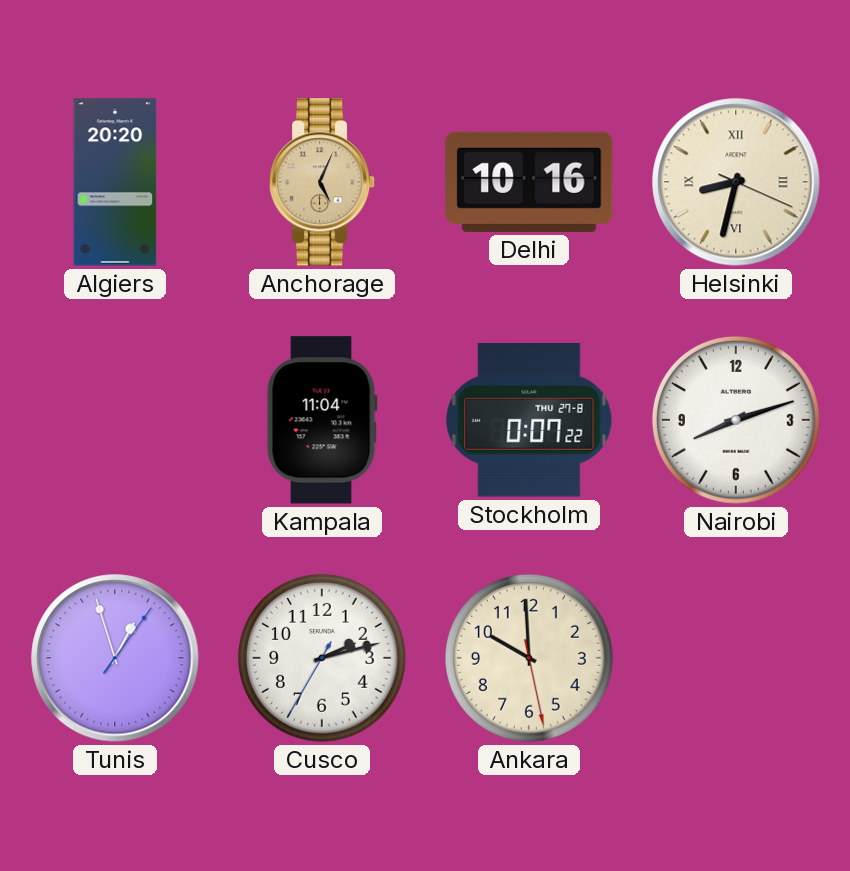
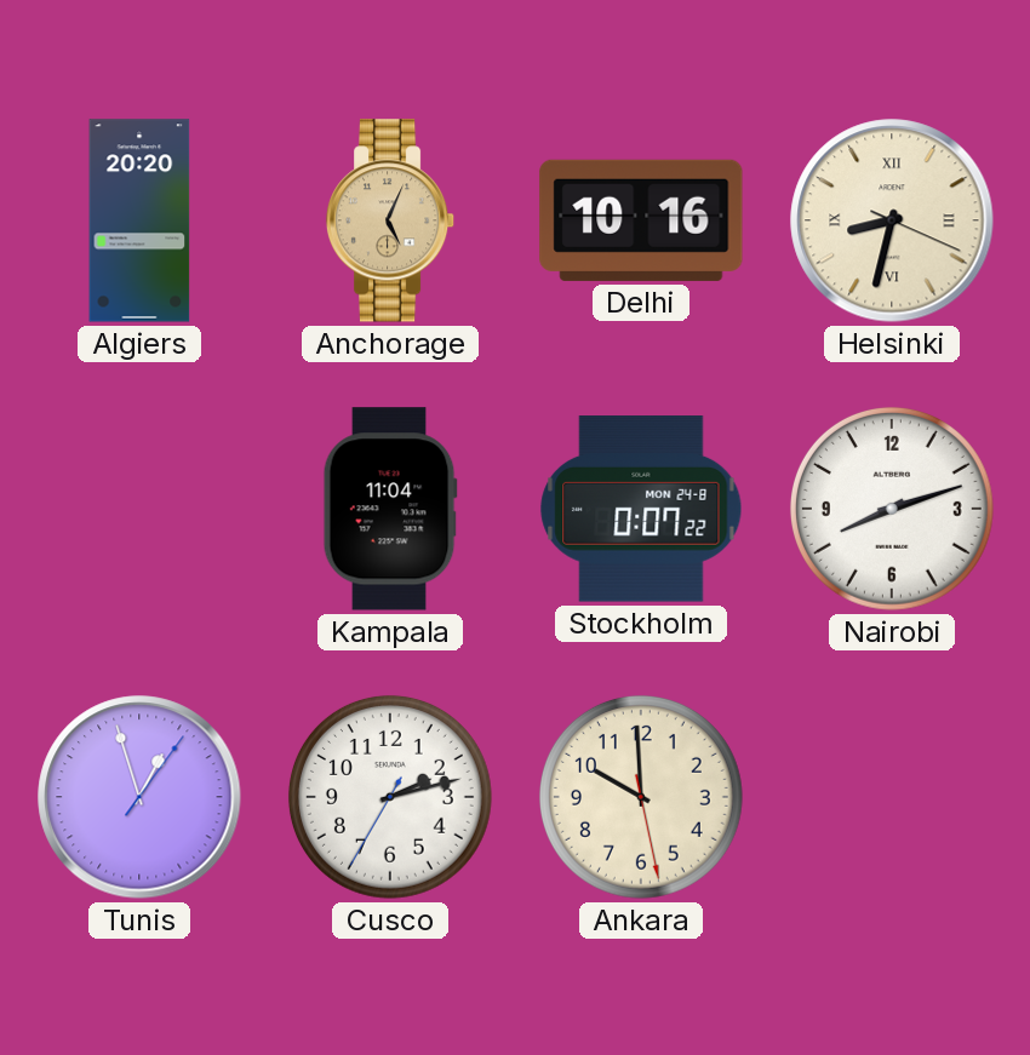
Stockholm date: THU 27-8 -> MON 24-8
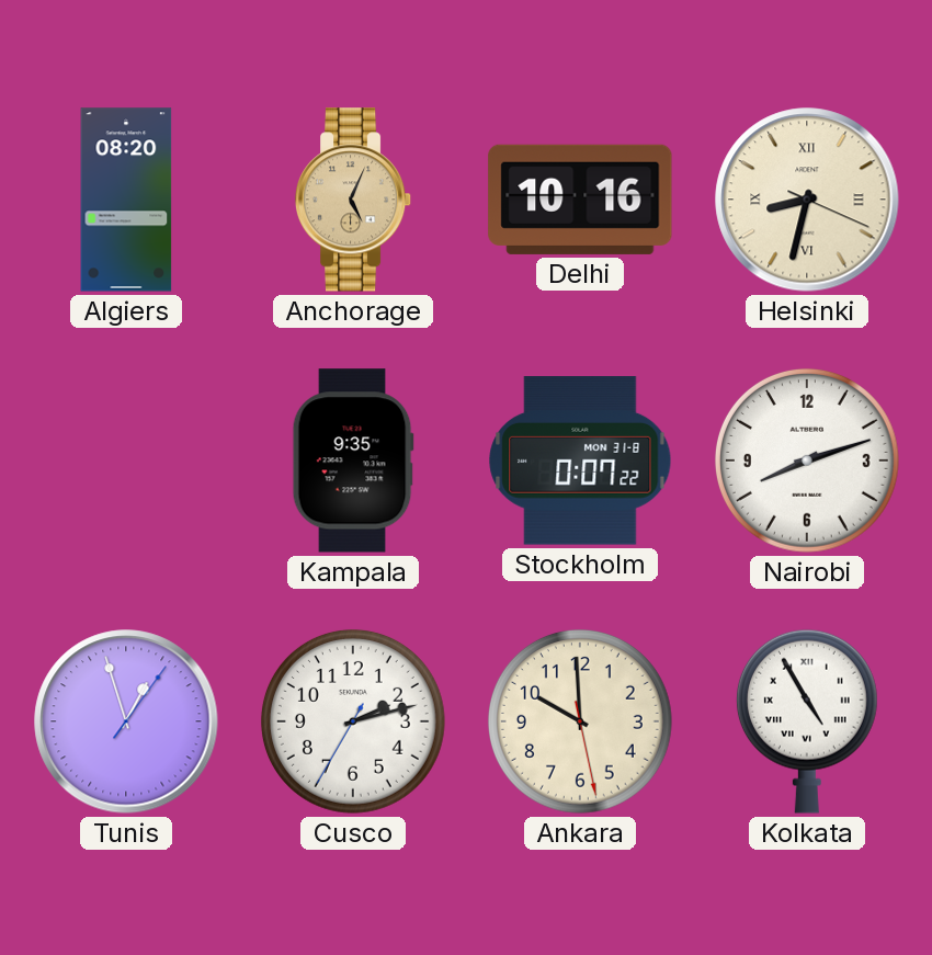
Algiers: 20:20 -> 08:20
Kampala: 11:04 -> 9:35
Stockholm date: MON 24-8 -> MON 31-8
Kolkata: none -> 4:55
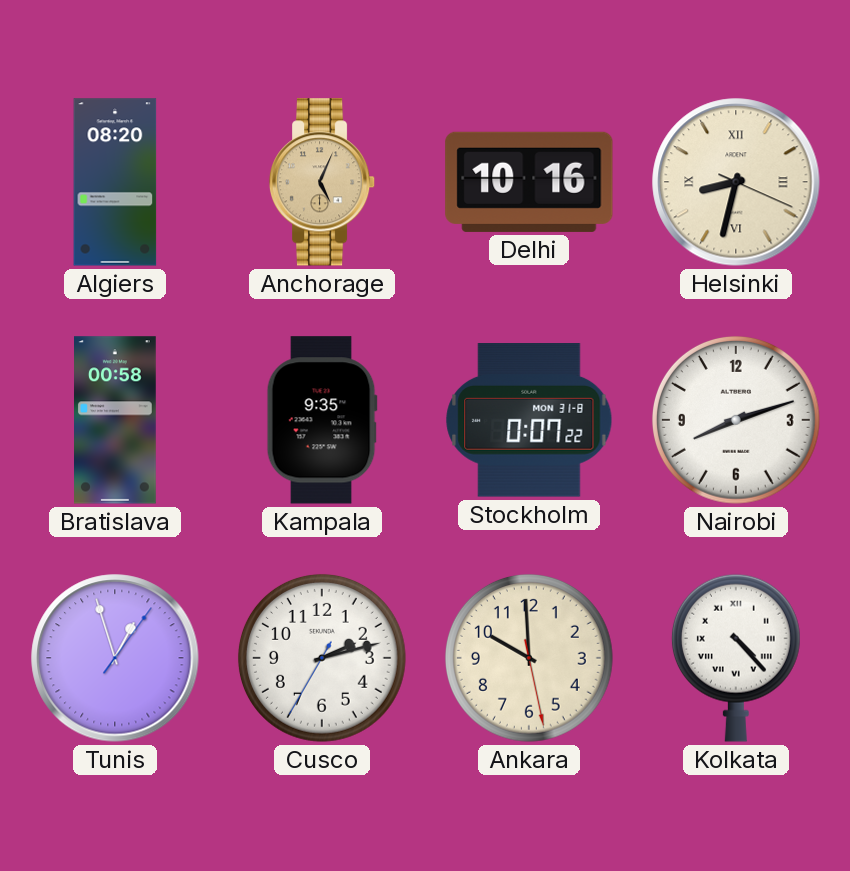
Bratislava: none -> 00:58
Kolkata: 4:55 -> 4:23
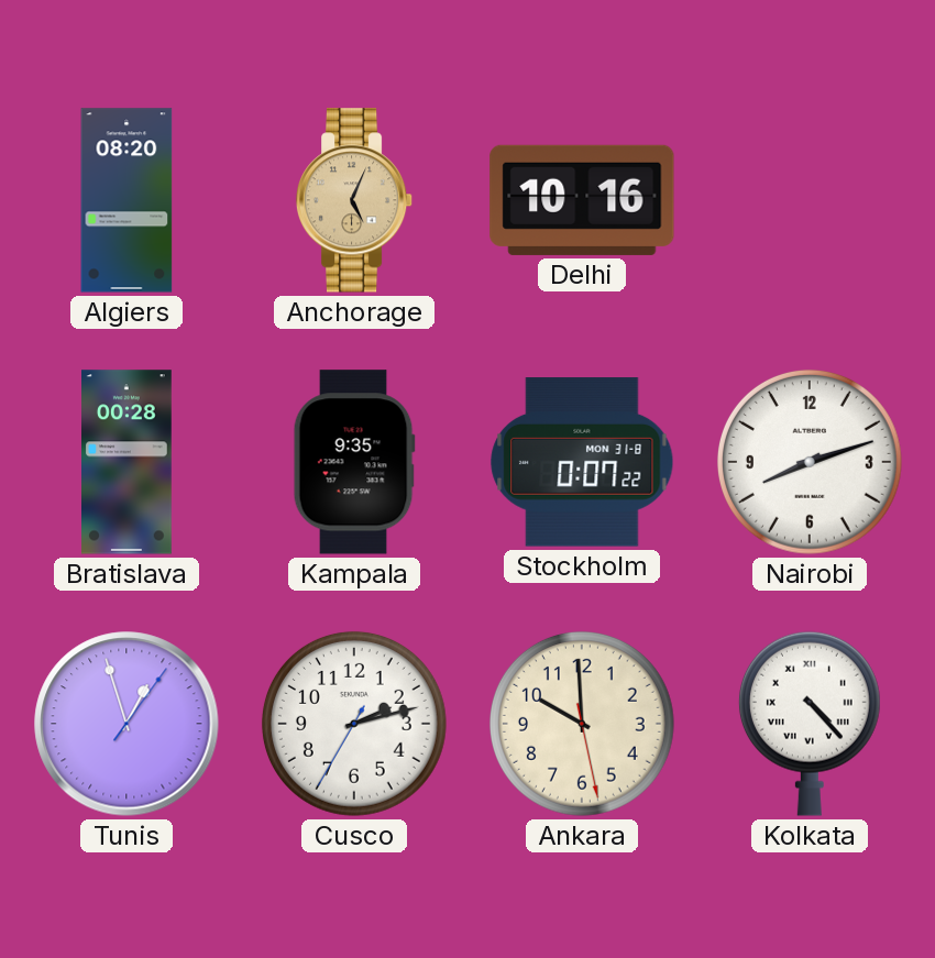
Helsinki: 8:32 -> none
Bratislava: 00:58 -> 00:28
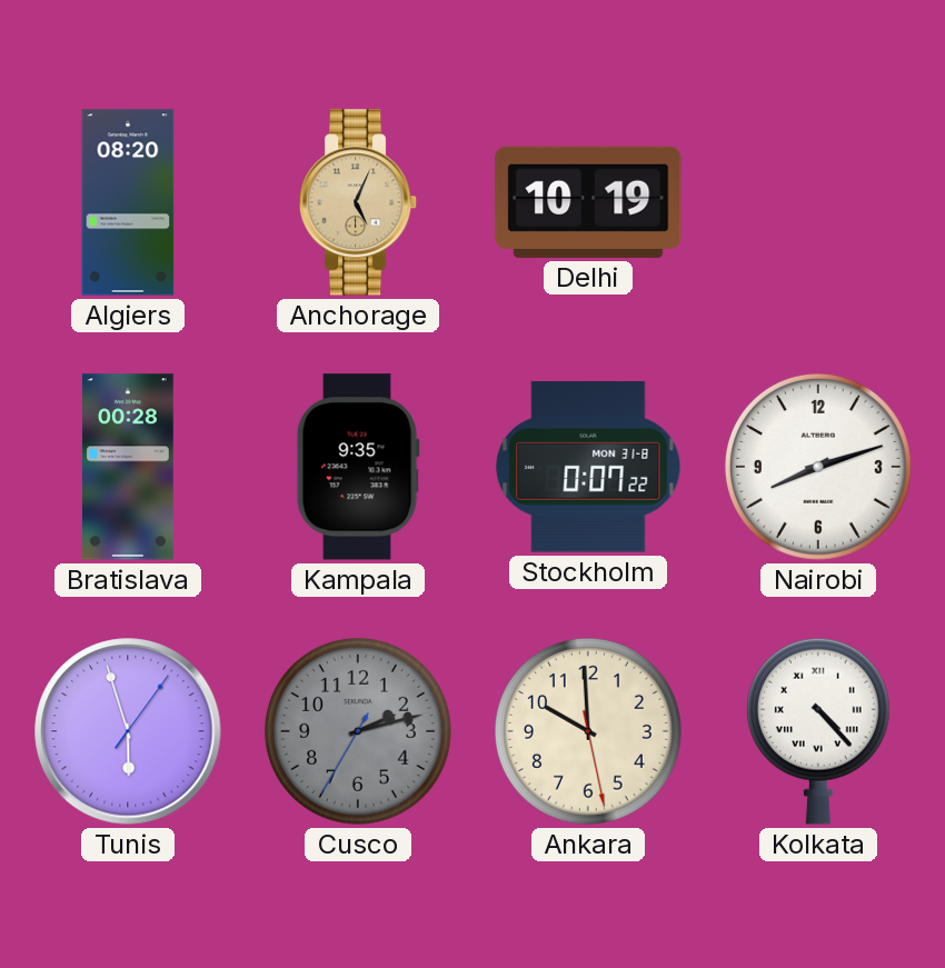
Delhi: 10:16 -> 10:19
Tunis: 12:57 -> 5:57
Cusco dial: white -> grey
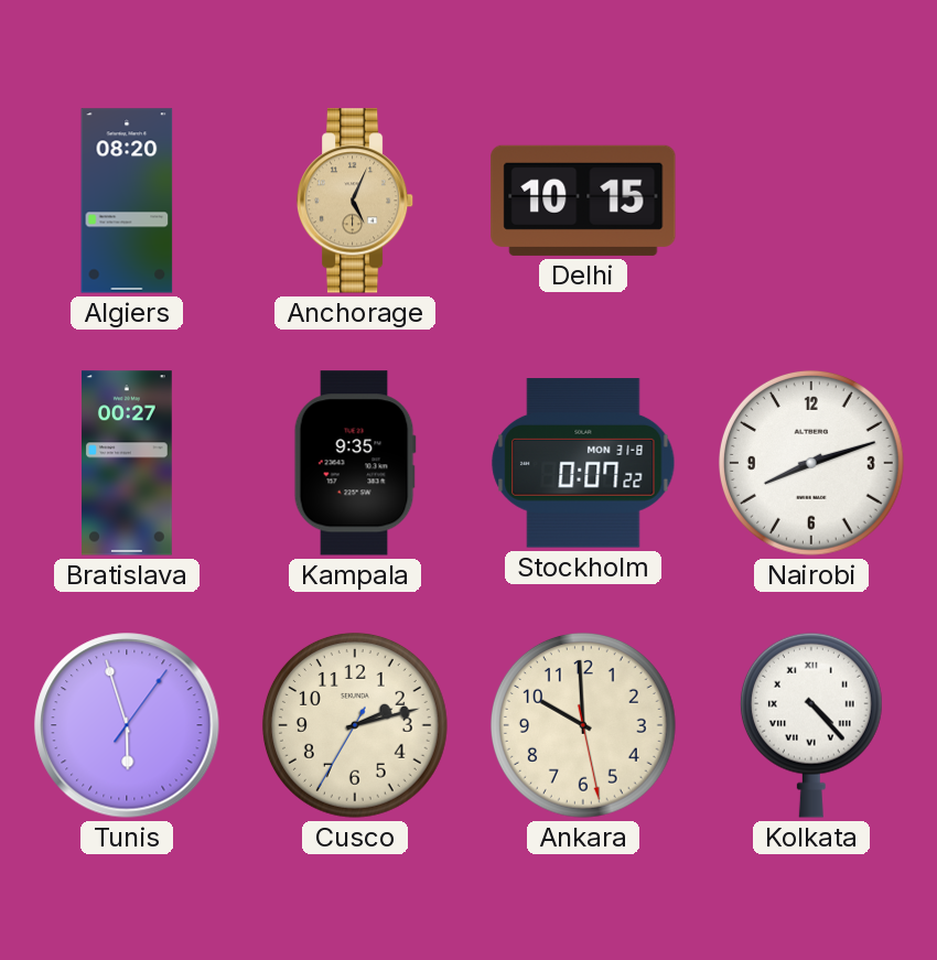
Delhi: 10:19 -> 10:15
Bratislava: 00:28 -> 00:27
Cusco dial: grey -> cream
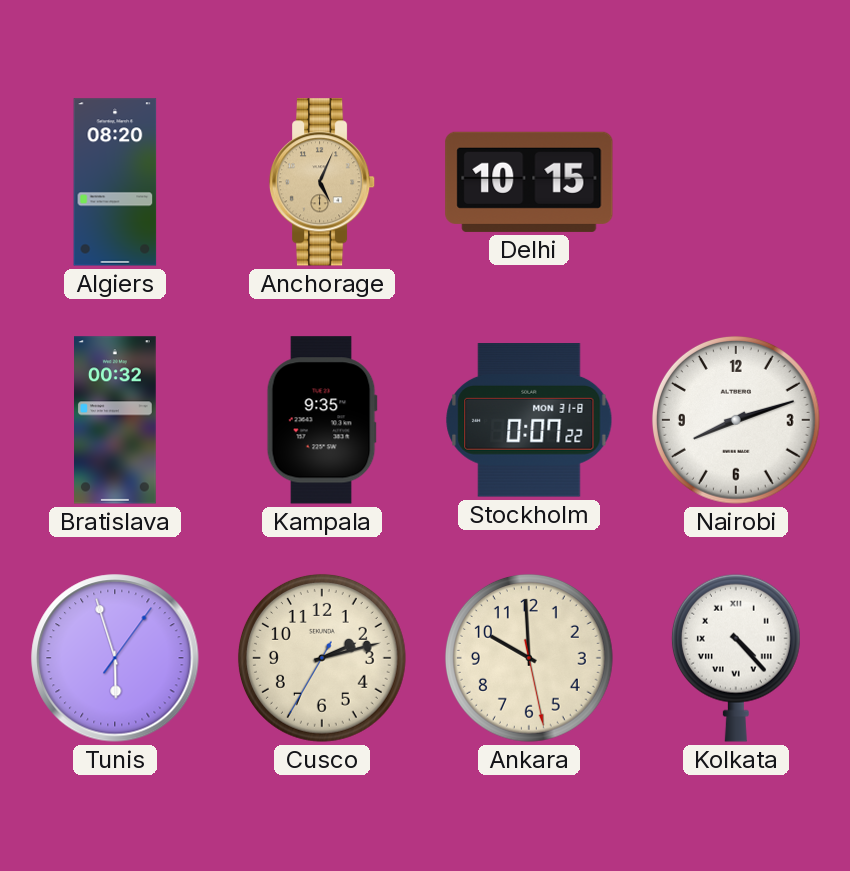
Bratislava: 00:27 -> 00:32
